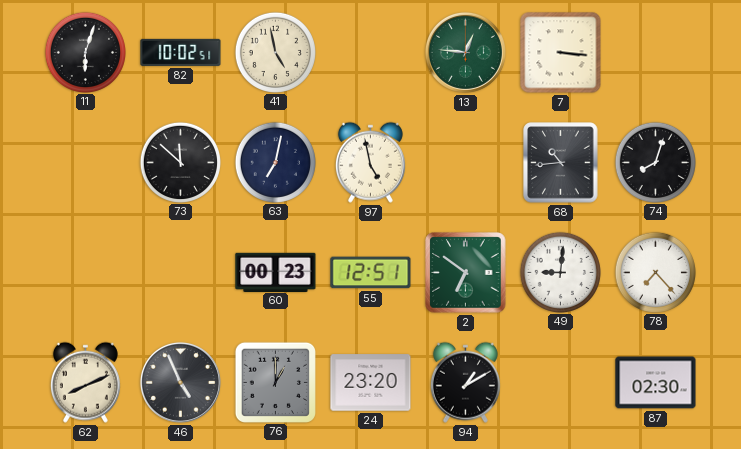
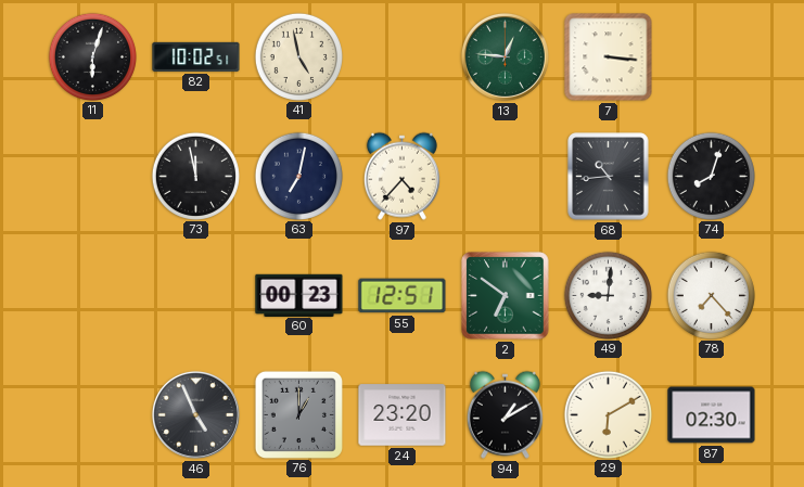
73: 11:52 -> 11:58
97: 4:58 -> 4:37
62: 8:11 -> none
29: none -> 6:10
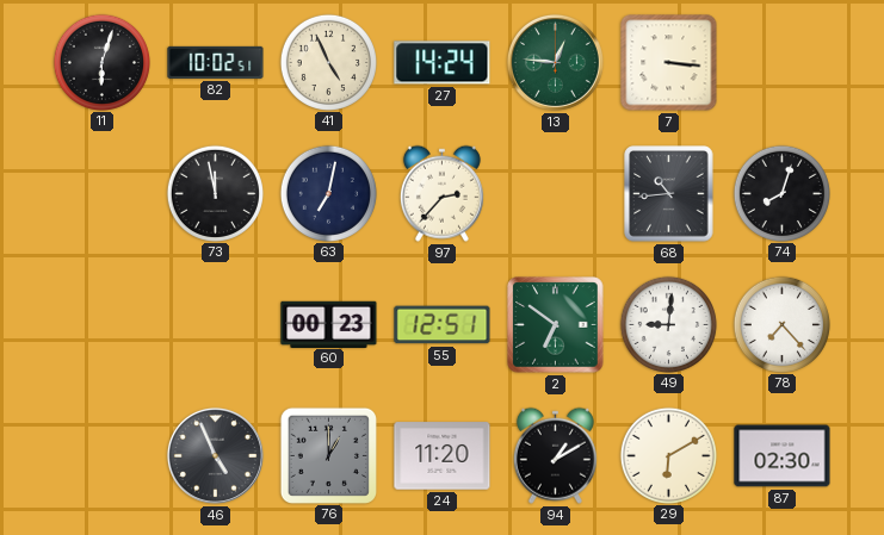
41: 4:58 -> 4:56
27: none -> 14:24
97: 4:37 -> 2:37
24: 23:20 -> 11:20
